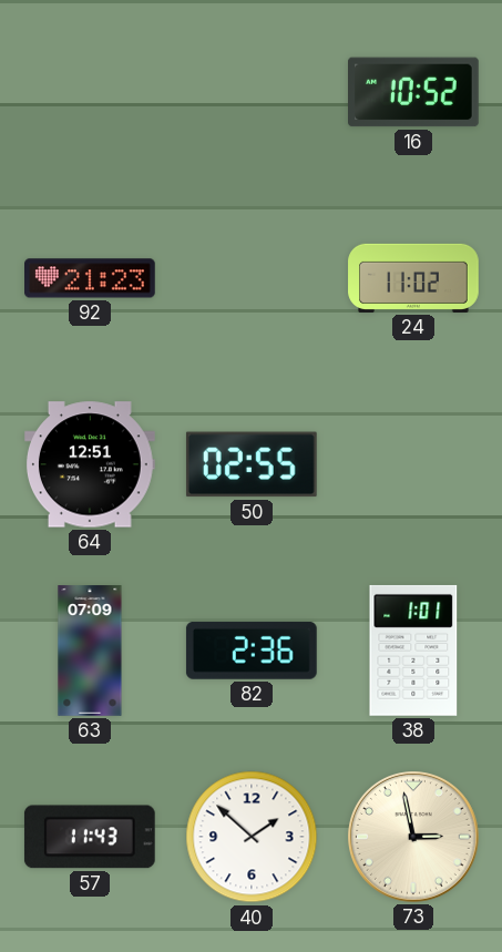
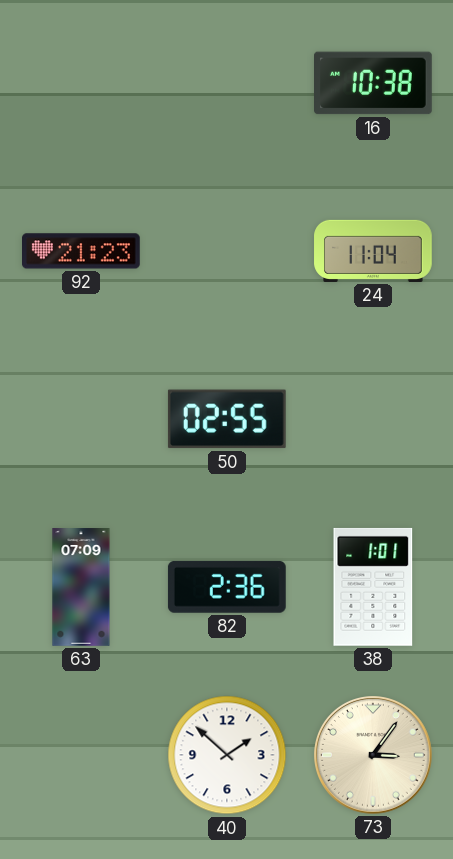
16: 10:52 -> 10:38
24: 11:02 -> 11:04
64: 12:51 -> none
57: 11:43 -> none
73: 2:58 -> 3:06
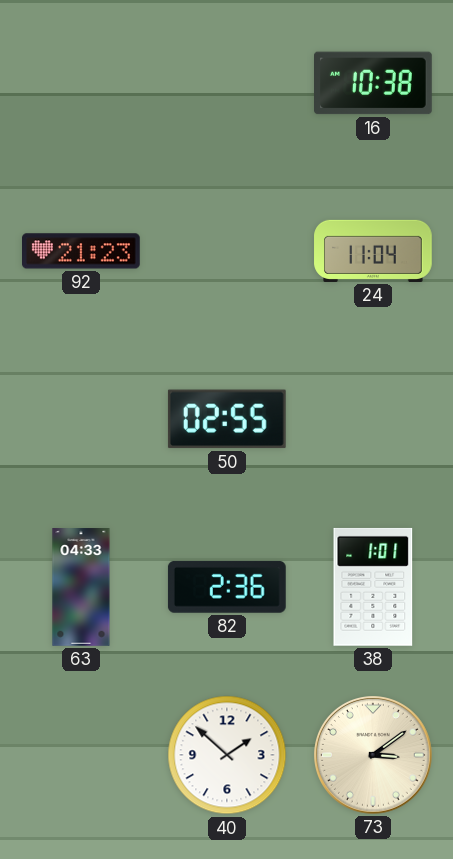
63: 07:09 -> 04:33
73: 3:06 -> 3:09
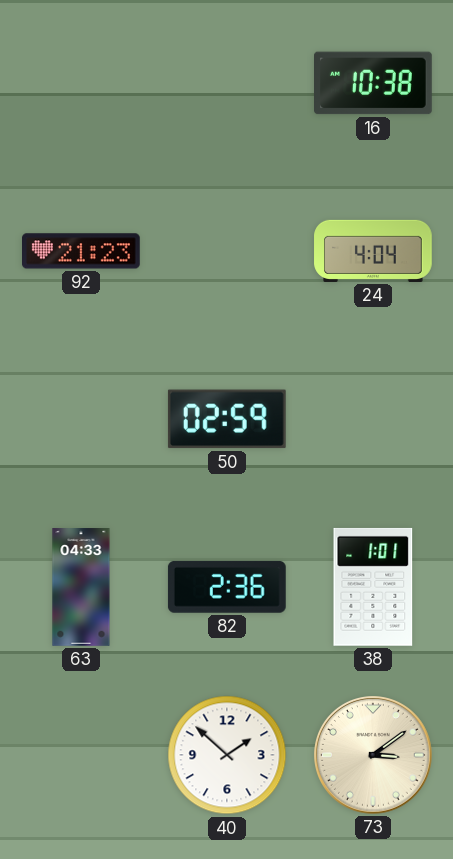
24: 11:04 -> 4:04
50: 02:55 -> 02:59
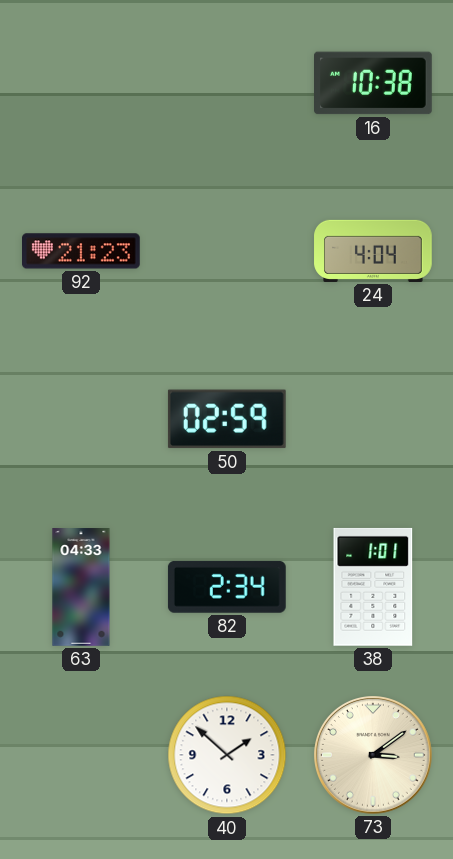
82: 2:36 -> 2:34
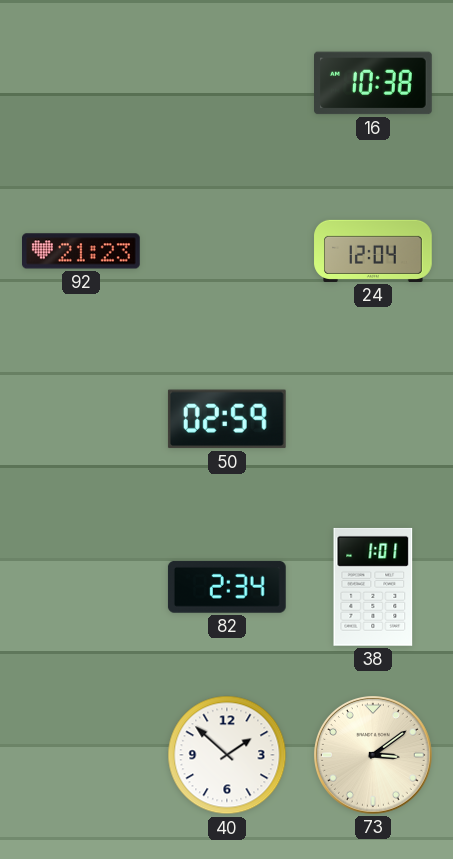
24: 4:04 -> 12:04
63: 04:33 -> none
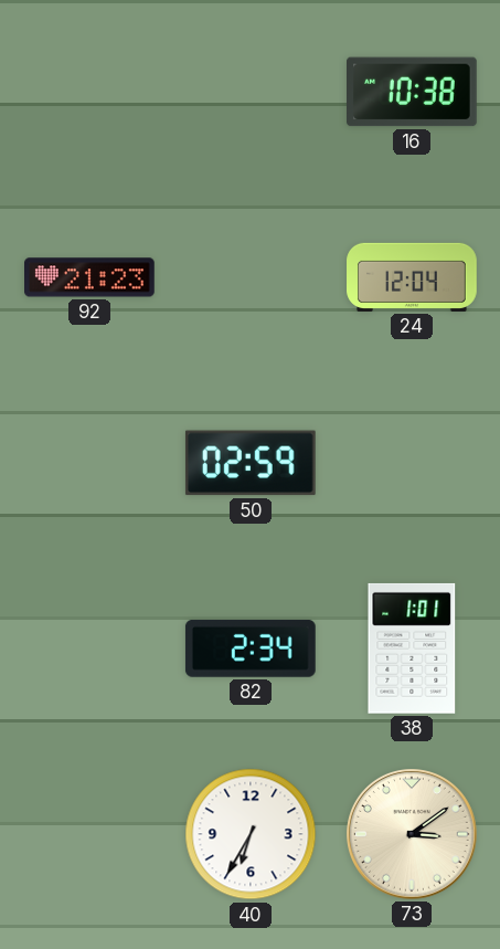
40: 1:52 -> 6:35
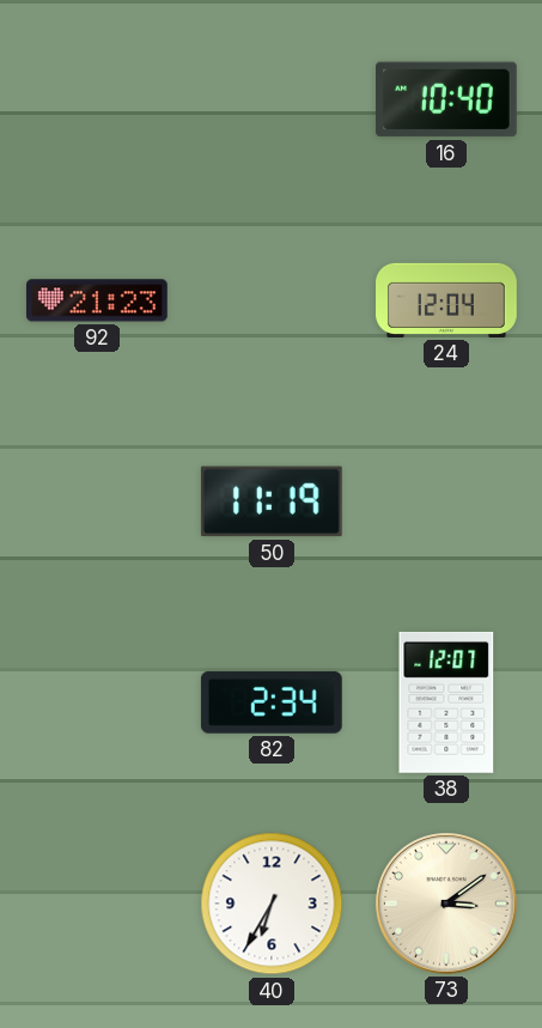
16: 10:38 -> 10:40
50: 02:59 -> 11:19
38: 1:01 -> 12:07
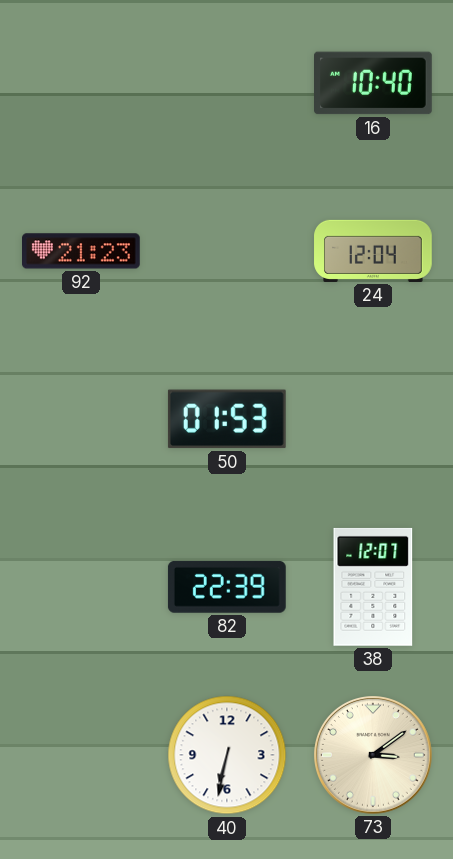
50: 11:19 -> 01:53
82: 2:34 -> 22:39
40: 6:35 -> 6:32
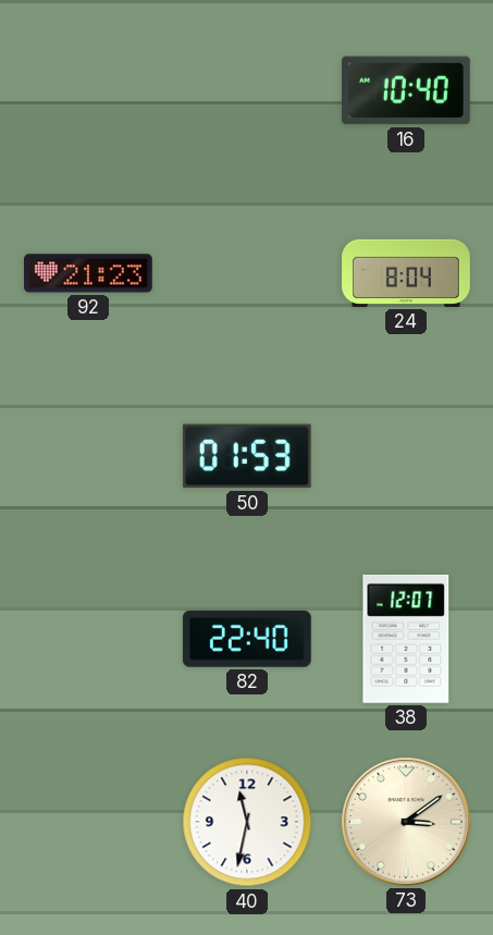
24: 12:04 -> 8:04
82: 22:39 -> 22:40
40: 6:32 -> 11:32
